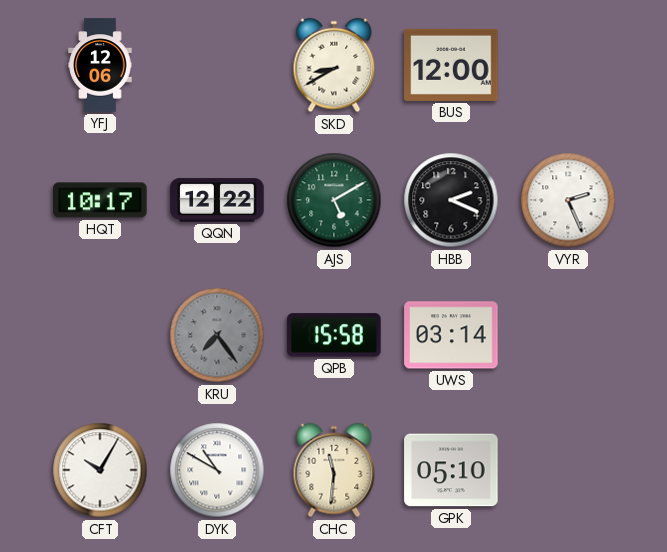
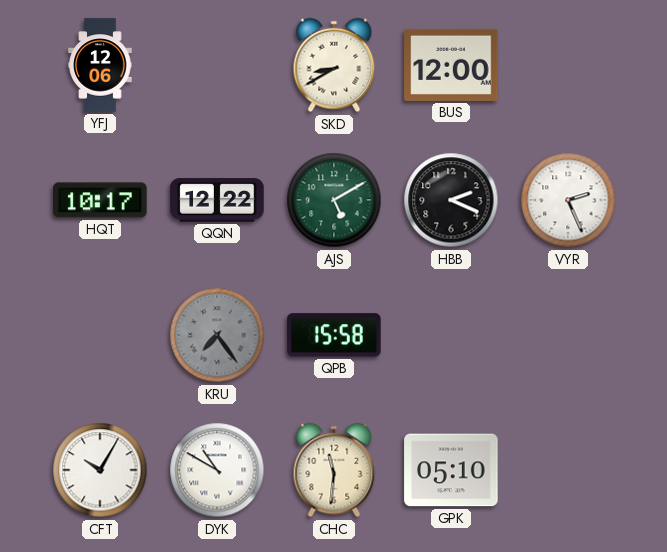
UWS: 03:14 -> none
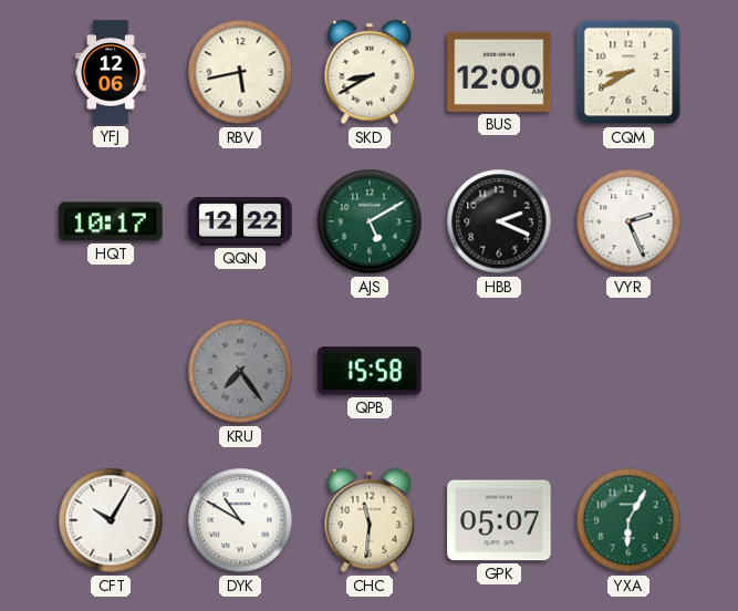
RBV: none -> 5:43
CQM: none -> 8:40
GPK: 05:10 -> 05:07
YXA: none -> 6:05
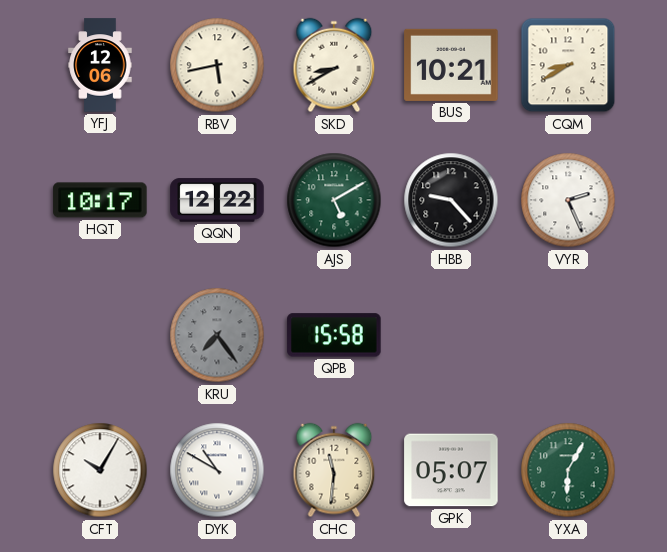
BUS: 12:00 -> 10:21
HBB: 2:19 -> 9:23
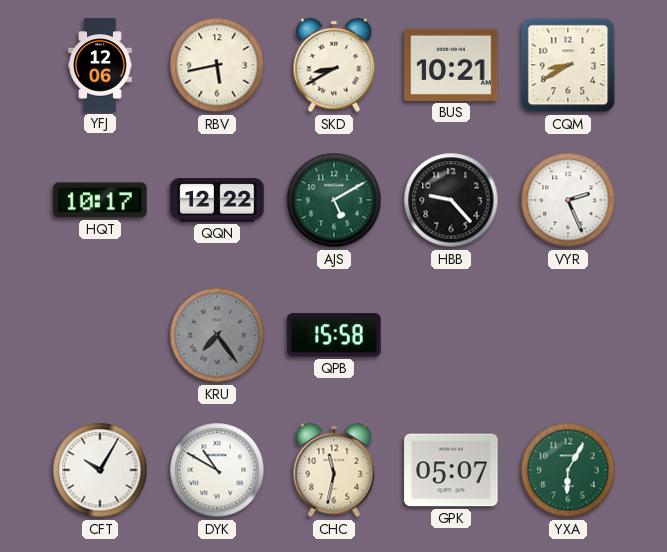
CHC: 11:31 -> 11:32
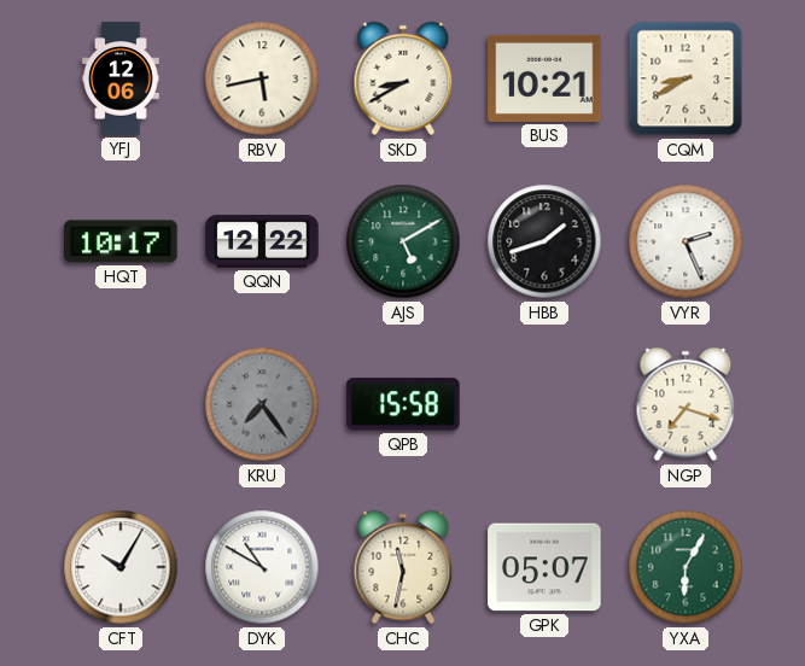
HBB: 9:23 -> 1:42
NGP: none -> 7:18
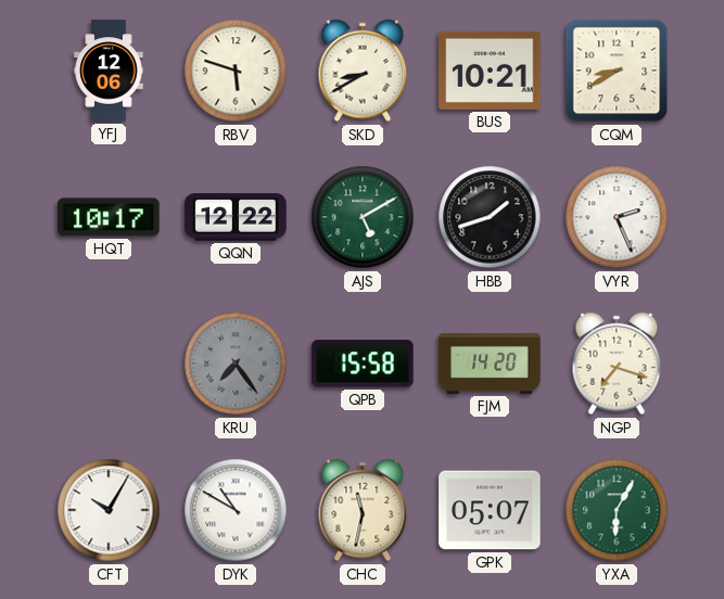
RBV: 5:43 -> 5:48
FJM: none -> 14:20
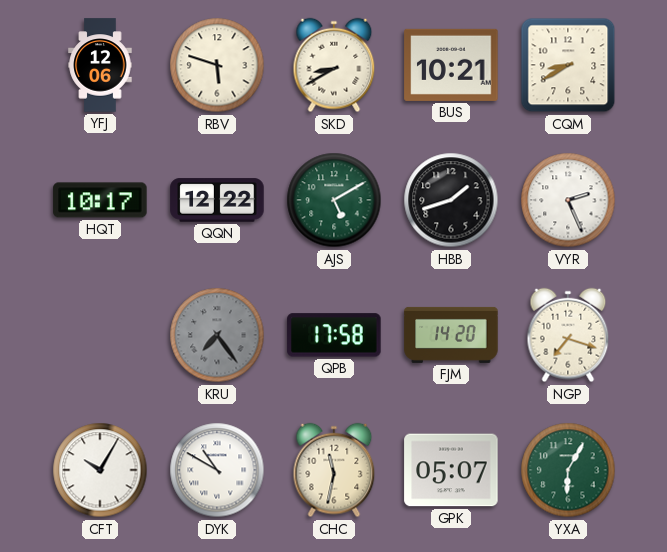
QPB: 15:58 -> 17:58
